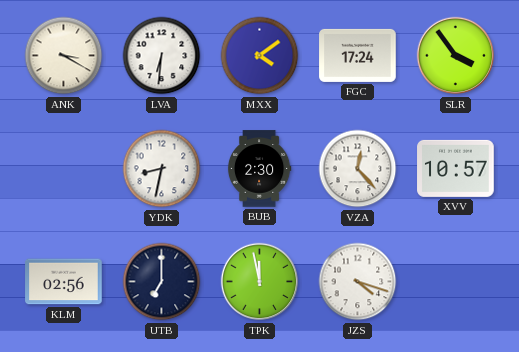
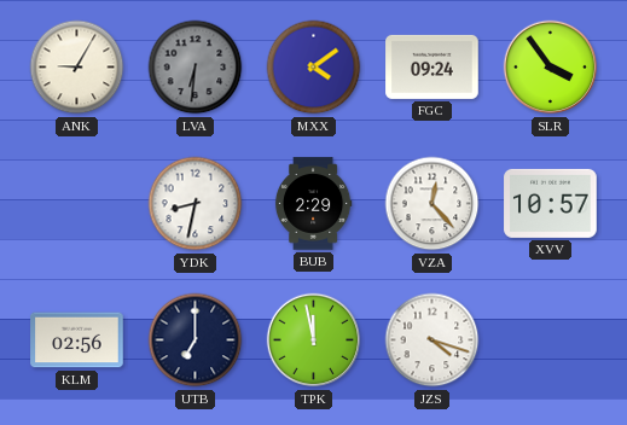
ANK: 3:20 -> 9:05
LVA dial: white -> grey
FGC: 17:24 -> 09:24
BUB: 2:30 -> 2:29
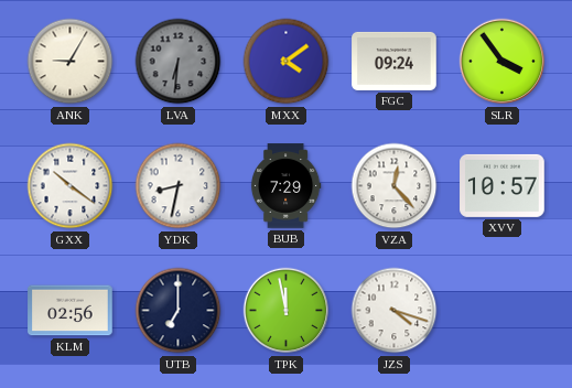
GXX: none -> 10:21
BUB: 2:29 -> 7:29
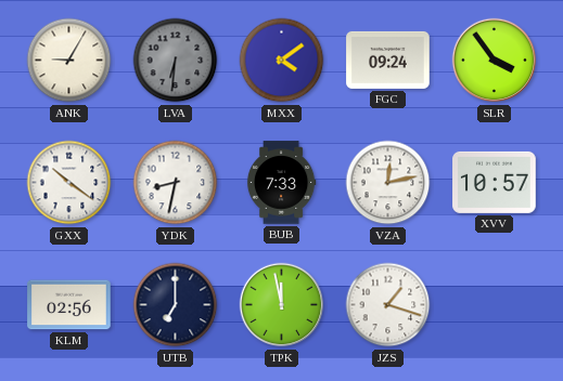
BUB: 7:29 -> 7:33
VZA: 12:23 -> 12:13
JZS: 4:18 -> 1:18
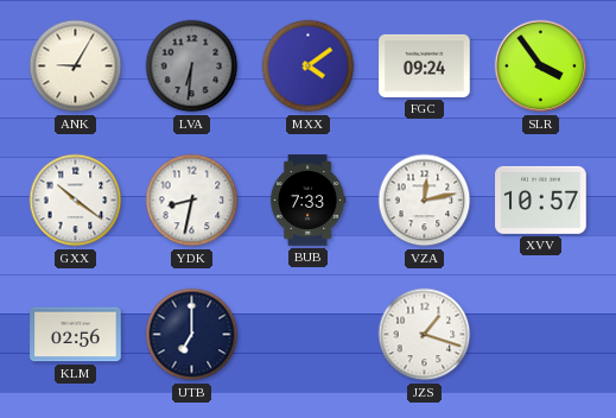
TPK: 11:58 -> none
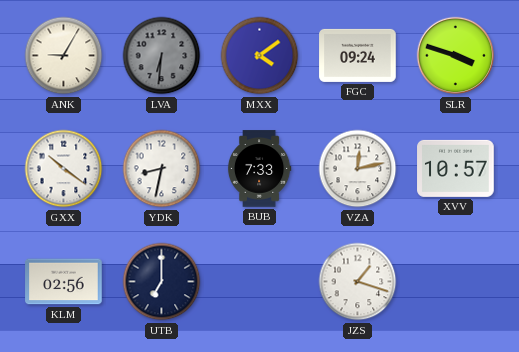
SLR: 3:54 -> 3:48
